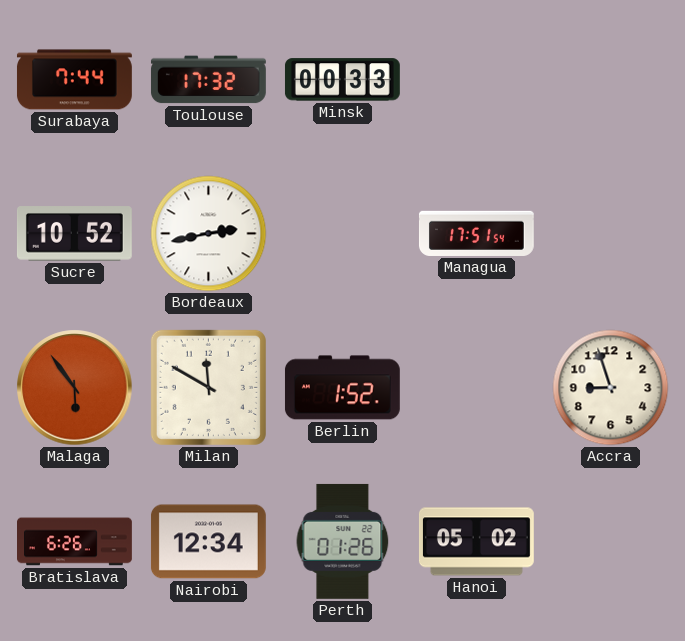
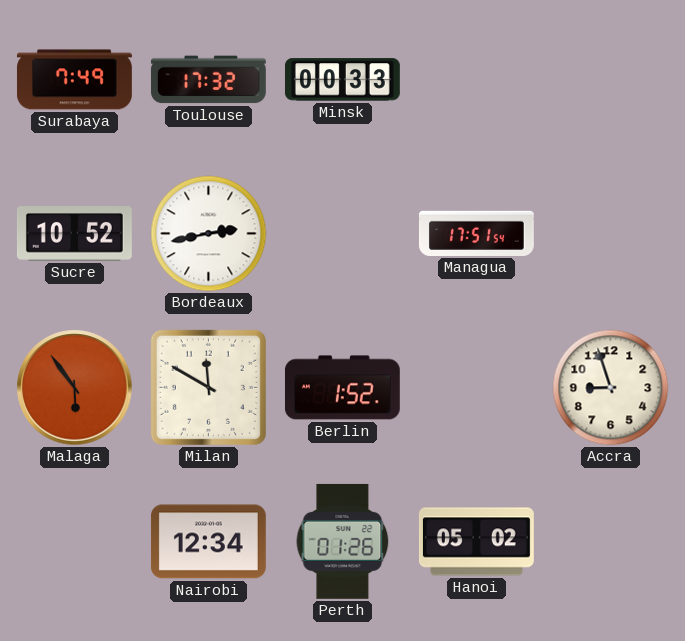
Surabaya: 7:44 -> 7:49
Bratislava: 6:26 -> none
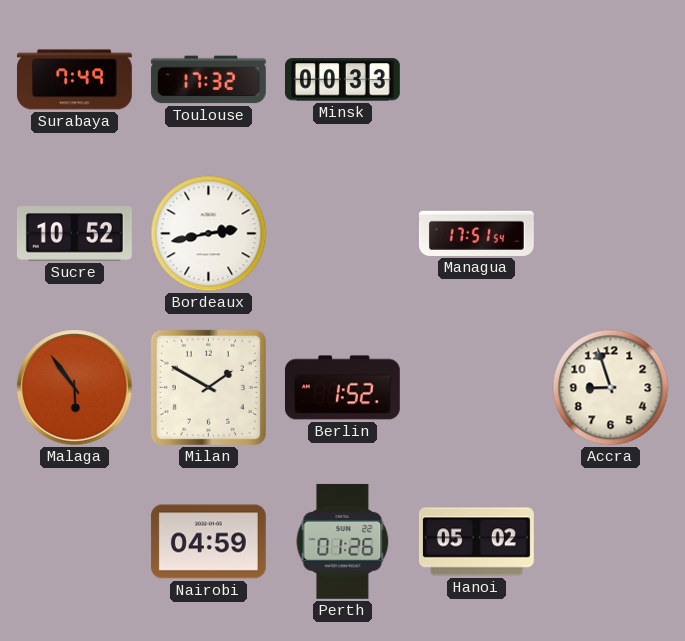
Milan: 11:50 -> 1:50
Nairobi: 12:34 -> 04:59
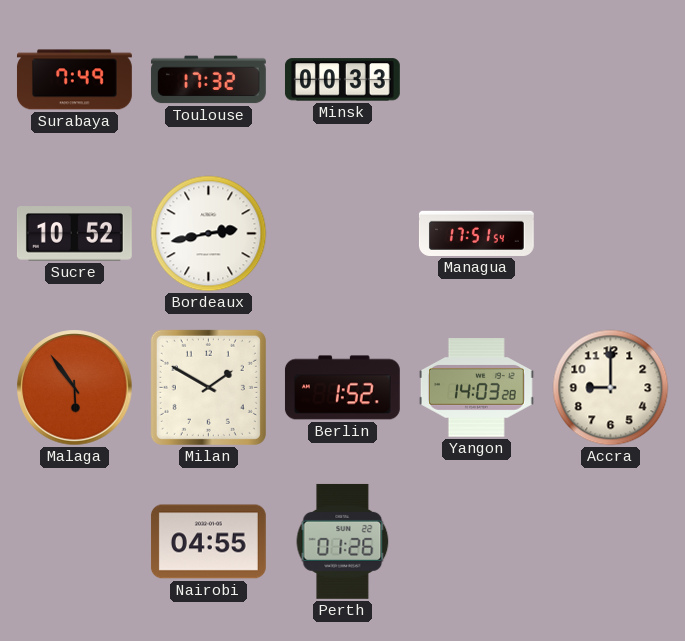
Yangon: none -> 14:03
Accra: 8:57 -> 9:00
Nairobi: 04:59 -> 04:55
Hanoi: 05:02 -> none
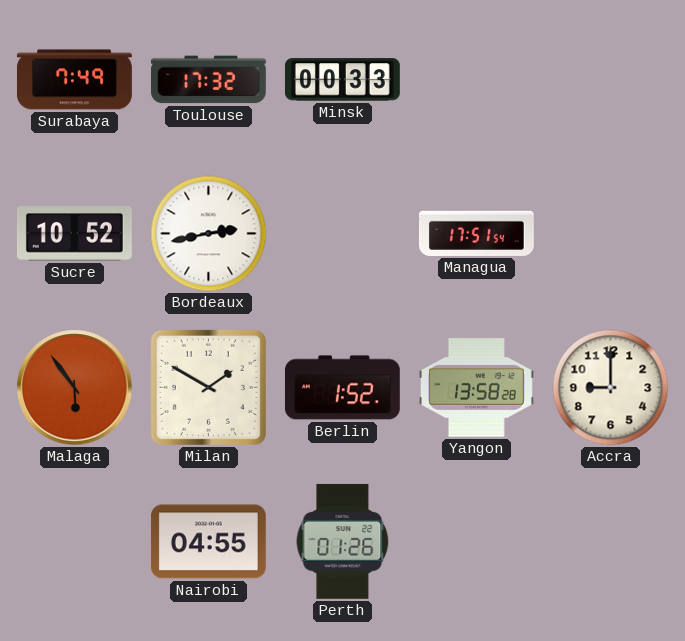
Yangon: 14:03 -> 13:58
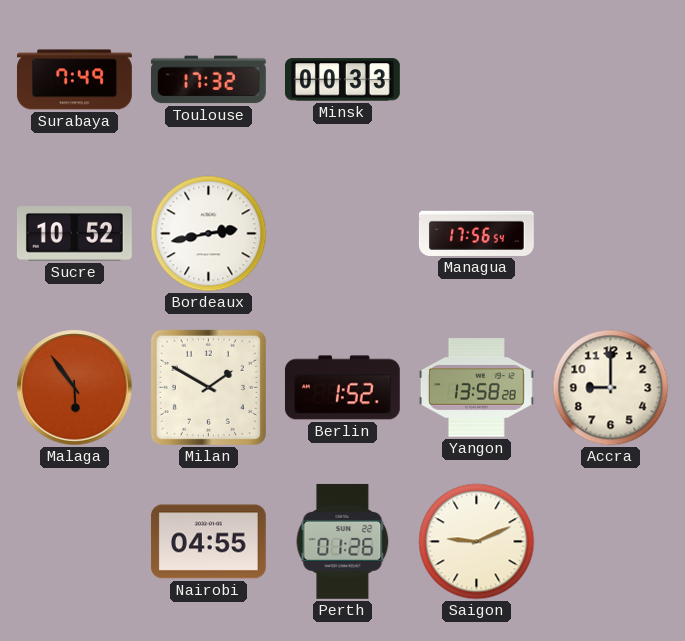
Managua: 17:51 -> 17:56
Saigon: none -> 9:11
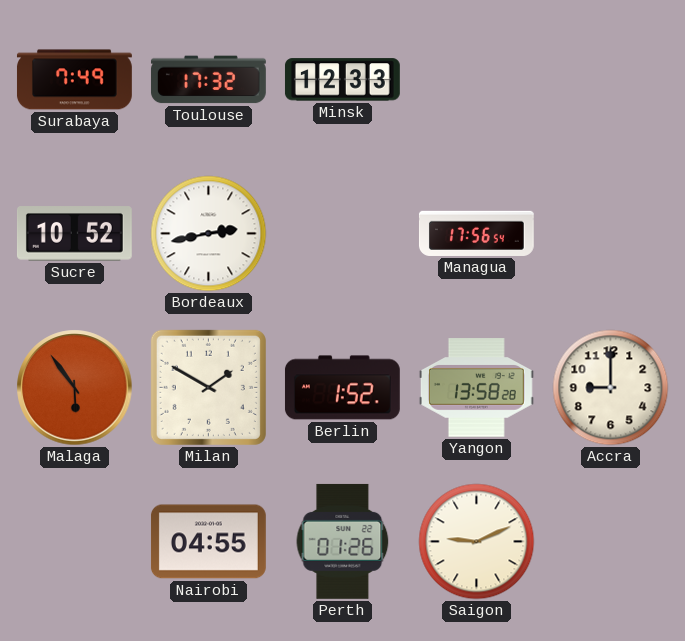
Minsk: 00:33 -> 12:33
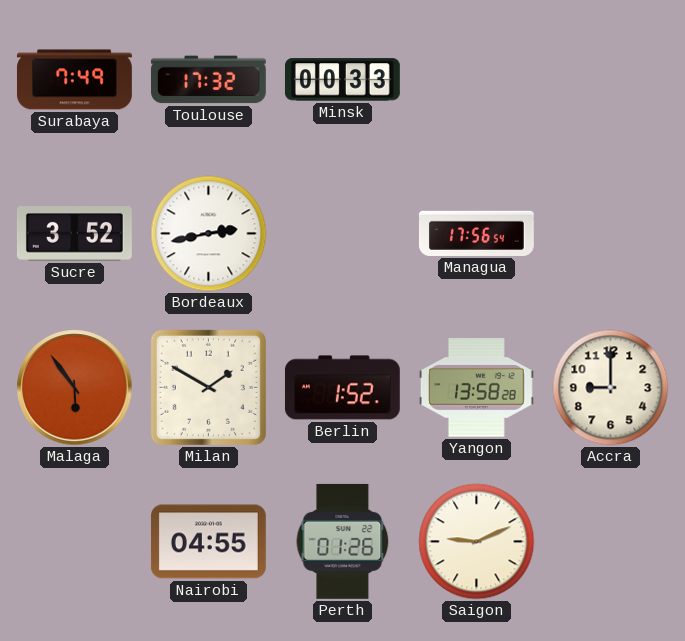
Minsk: 12:33 -> 00:33
Sucre: 10:52 -> 3:52
